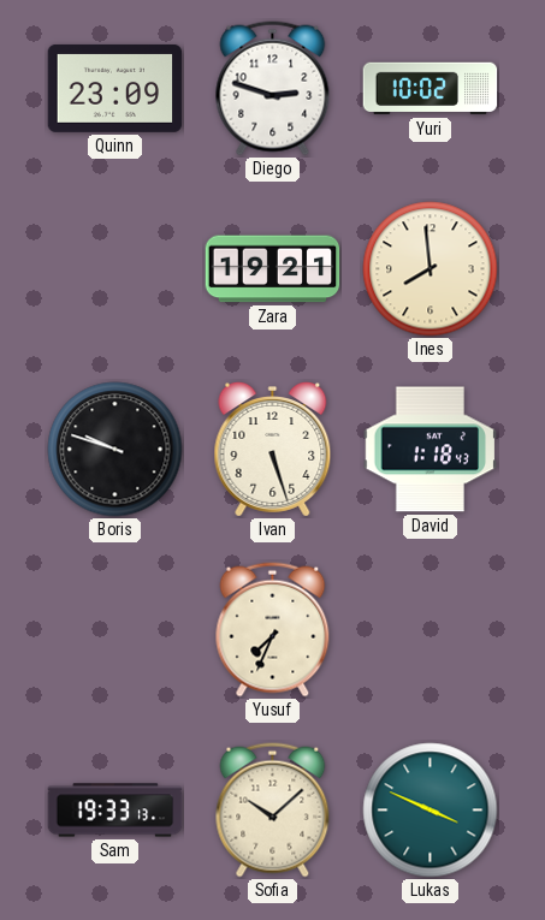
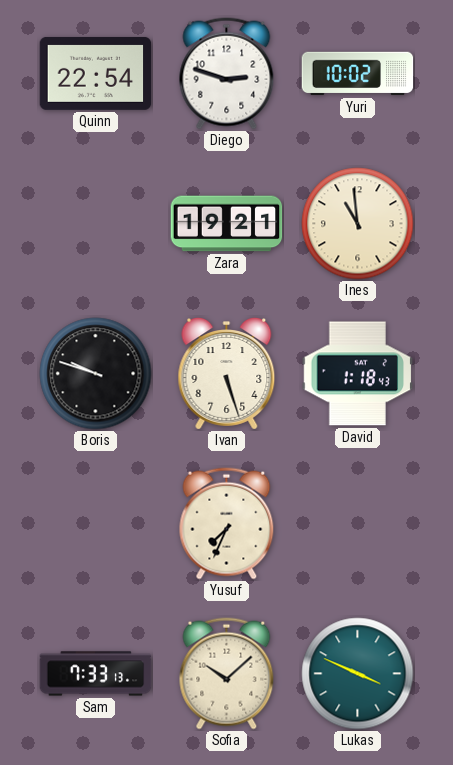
Quinn: 23:09 -> 22:54
Ines: 7:59 -> 10:59
Sam: 19:33 -> 7:33
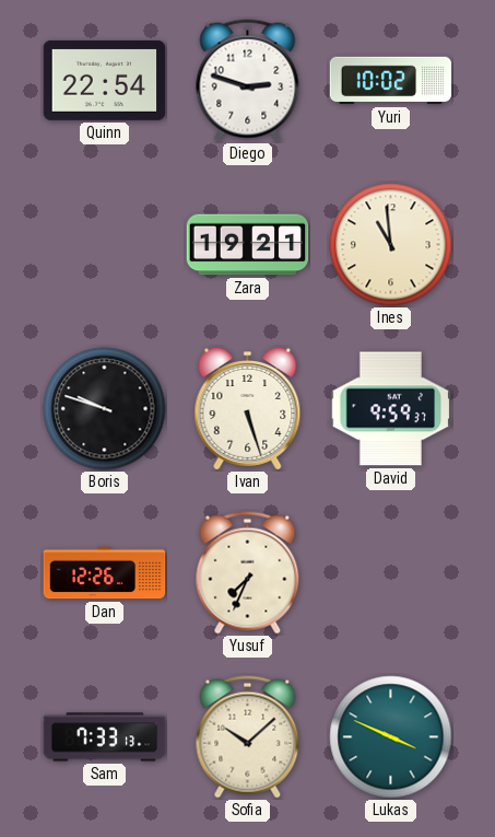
David: 1:18 -> 9:59
Dan: none -> 12:26
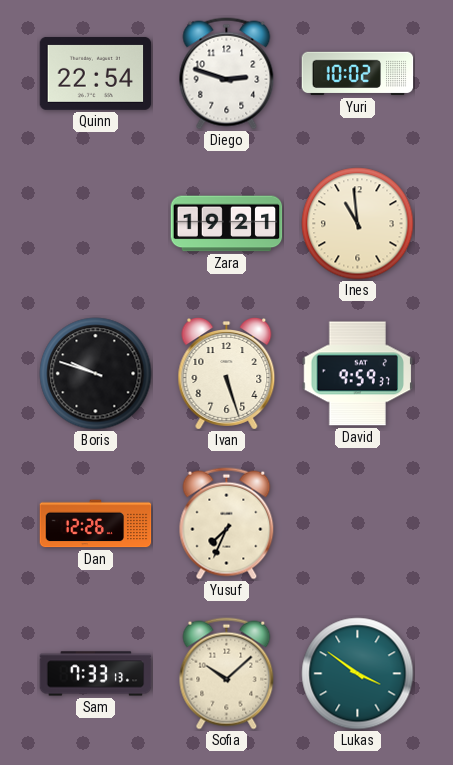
Lukas: 3:49 -> 3:51
